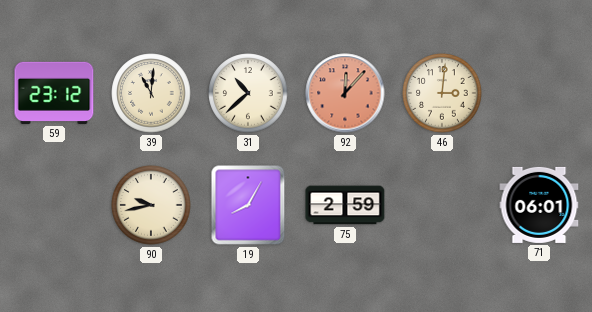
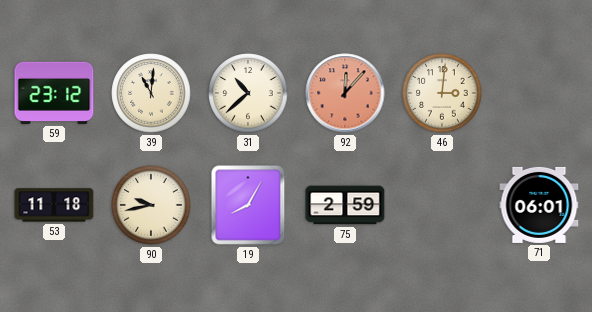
53: none -> 11:18
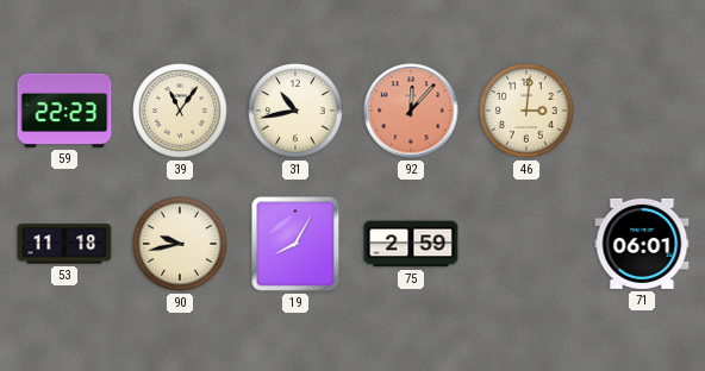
59: 23:12 -> 22:23
39: 11:01 -> 11:06
31: 10:38 -> 10:43
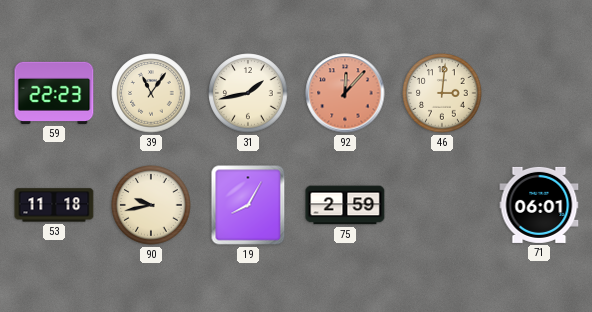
31: 10:43 -> 1:43
